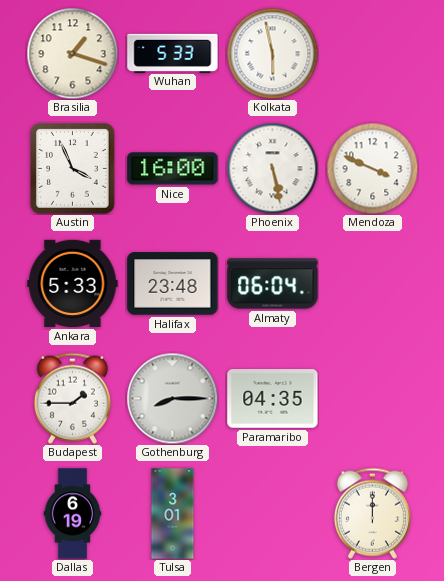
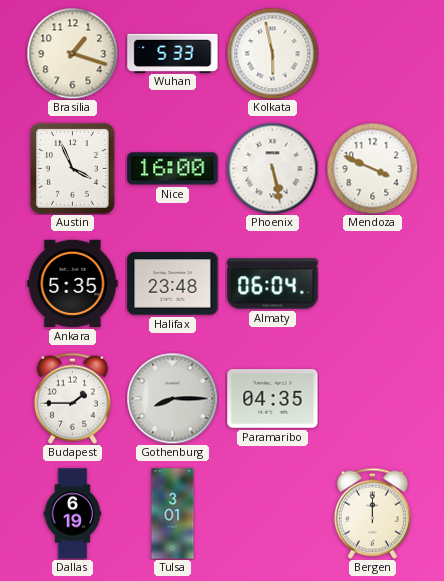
Ankara: 5:33 -> 5:35
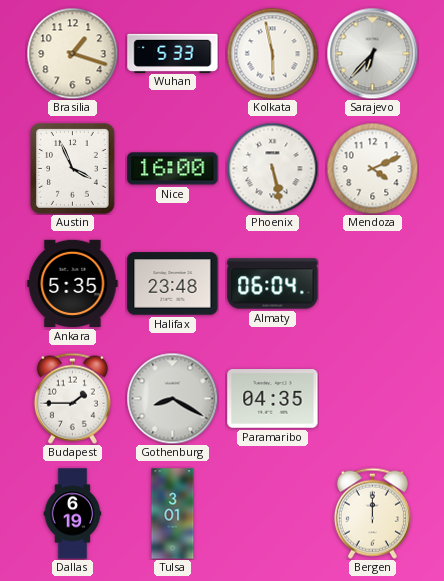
Sarajevo: none -> 6:37
Mendoza: 3:49 -> 4:11
Gothenburg: 8:15 -> 8:20
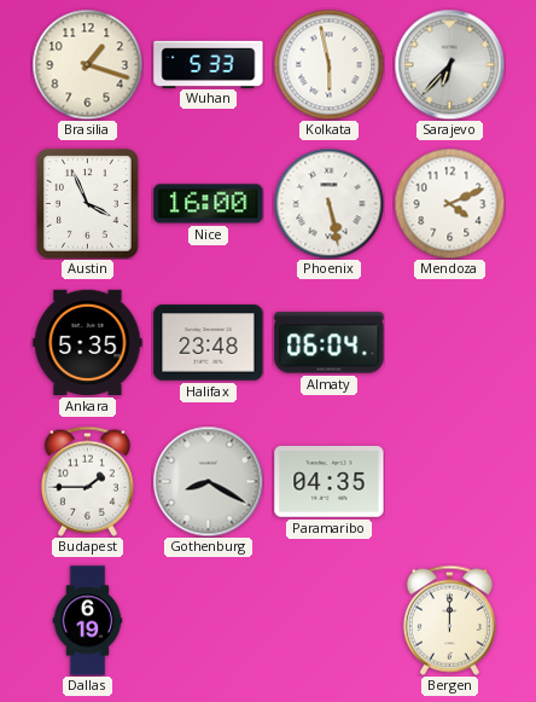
Tulsa: 3:01 -> none
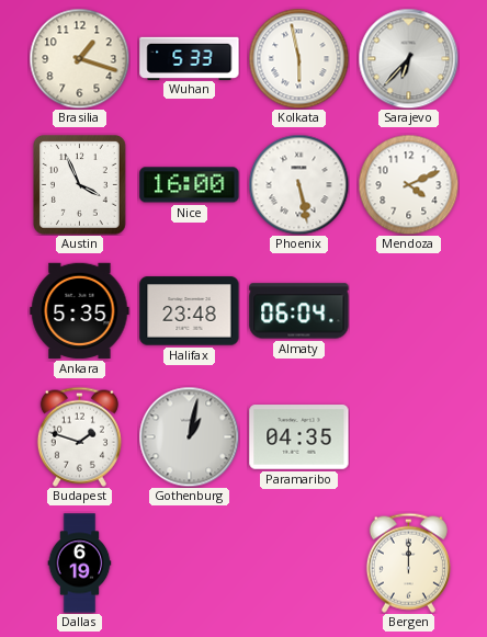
Budapest: 1:45 -> 1:48
Gothenburg: 8:20 -> 1:02
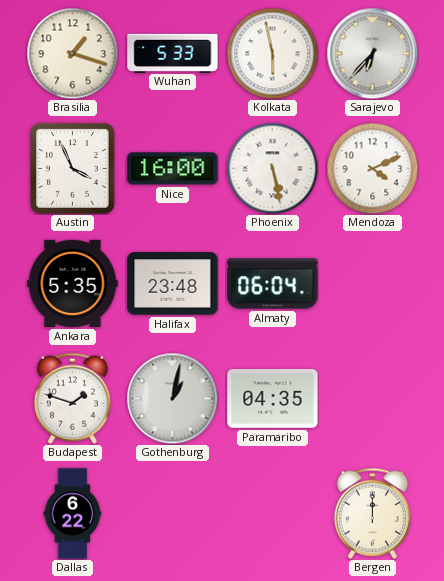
Dallas: 6:19 -> 6:22
